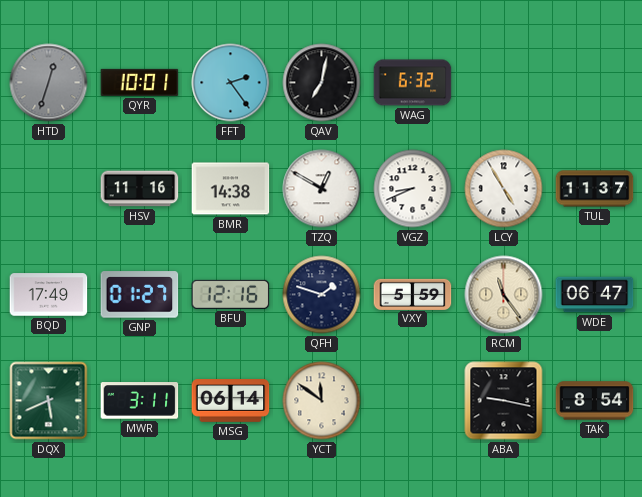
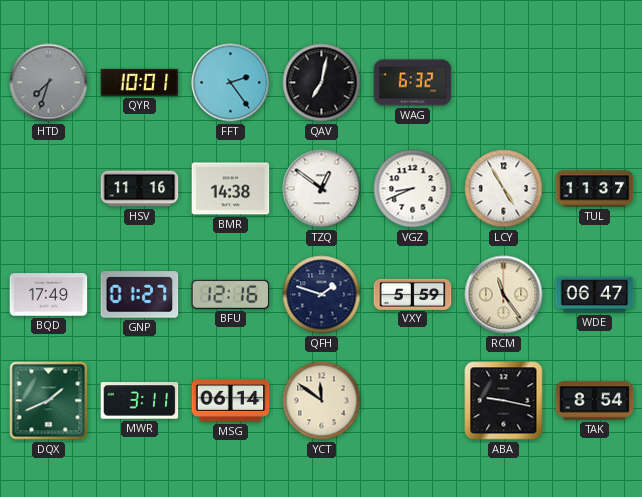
HTD: 12:33 -> 7:33
TZQ: 12:50 -> 12:51
DQX: 5:41 -> 1:41
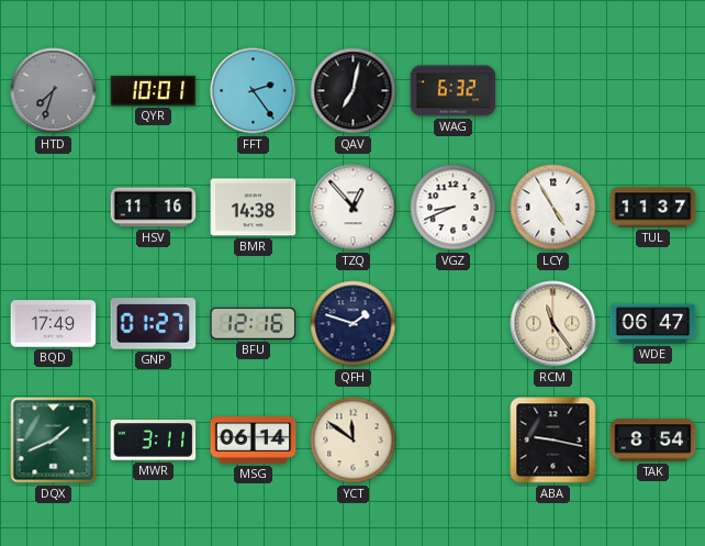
TZQ: 12:51 -> 12:53
VXY: 5:59 -> none
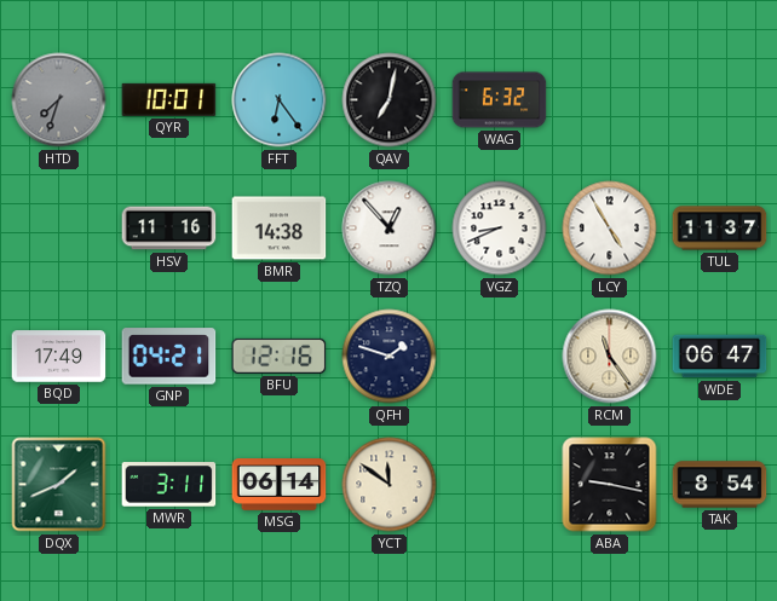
FFT: 2:24 -> 6:24
GNP: 01:27 -> 04:21
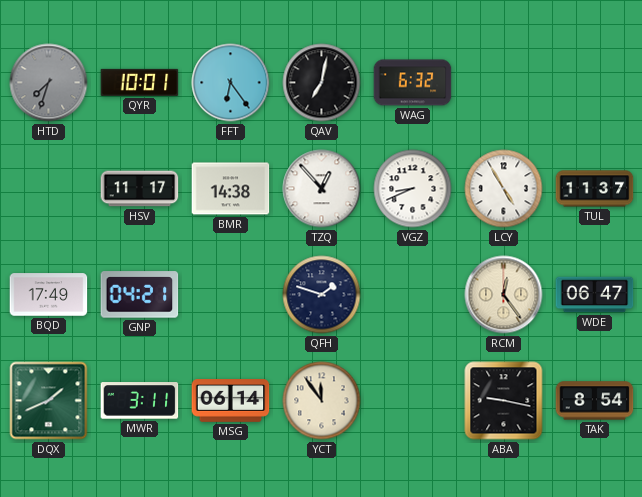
HSV: 11:16 -> 11:17
BFU: 12:16 -> none
RCM: 11:24 -> 12:24
YCT: 11:51 -> 11:54
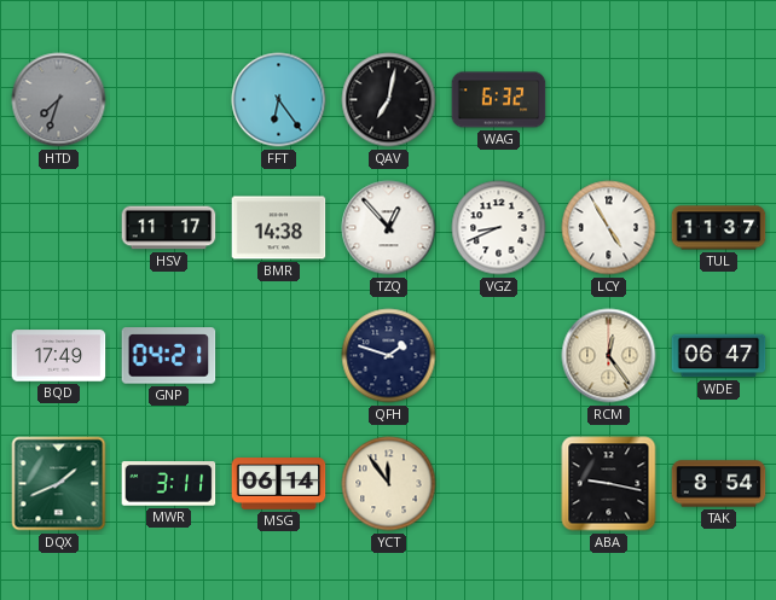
QYR: 10:01 -> none
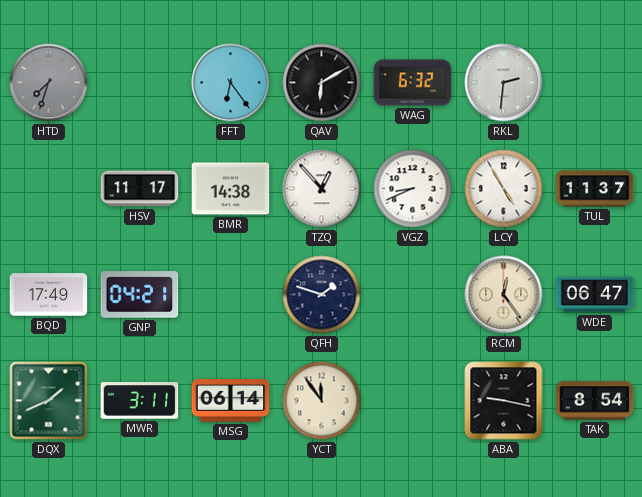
QAV: 7:02 -> 6:10
RKL: none -> 2:31
